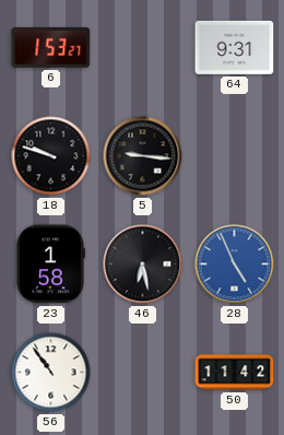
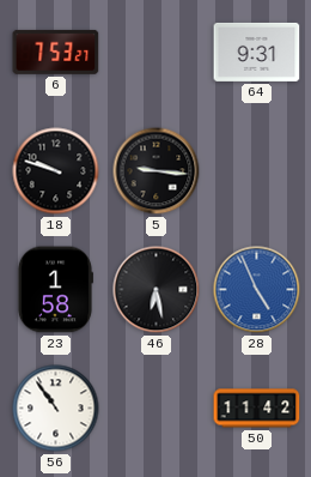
6: 1:53 -> 7:53
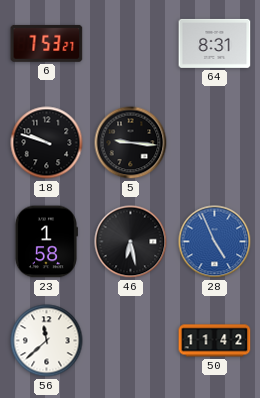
64: 9:31 -> 8:31
56: 10:54 -> 11:38
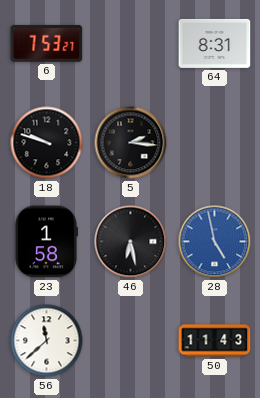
5: 9:16 -> 2:16
28: 4:56 -> 4:58
50: 11:42 -> 11:43
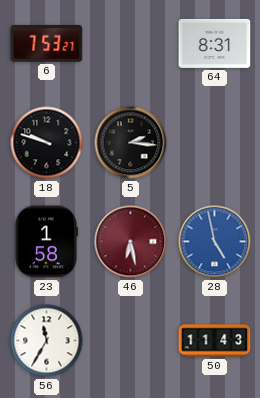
46 dial: black -> burgundy
56: 11:38 -> 11:35
